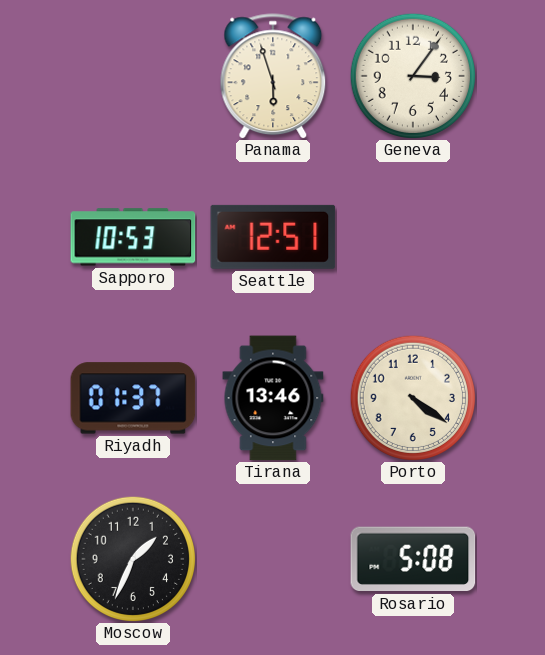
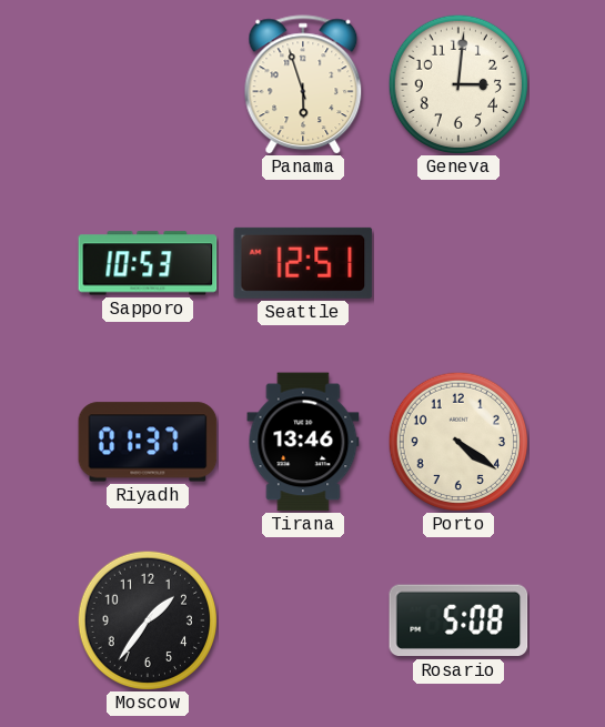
Geneva: 3:06 -> 3:01
Moscow: 1:34 -> 1:36
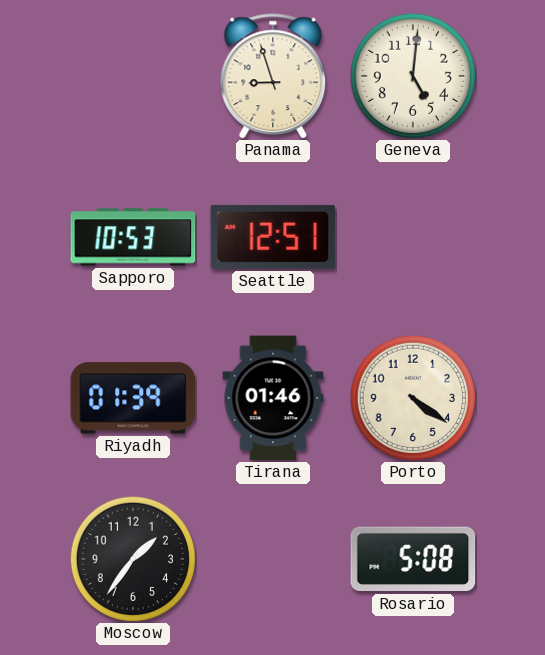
Panama: 5:57 -> 8:57
Geneva: 3:01 -> 5:01
Riyadh: 01:37 -> 01:39
Tirana: 13:46 -> 01:46
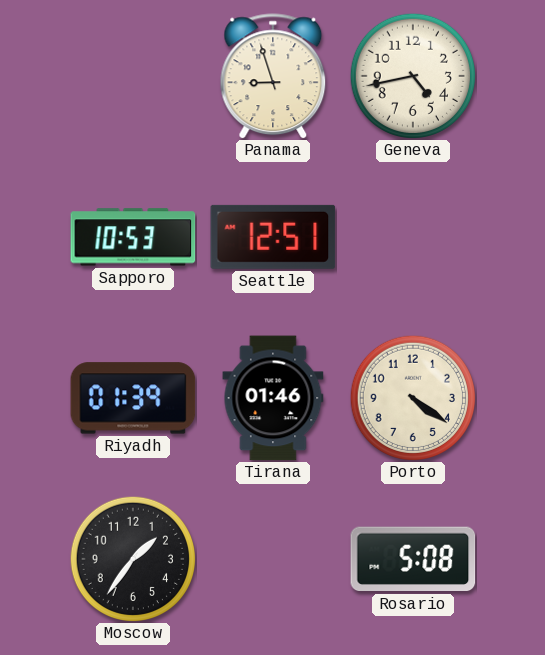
Geneva: 5:01 -> 4:43
